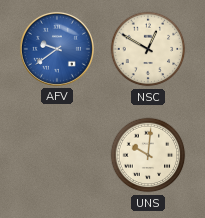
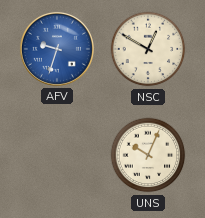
AFV: 9:39 -> 9:33
UNS: 10:01 -> 10:04
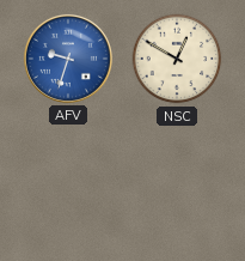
UNS: 10:04 -> none
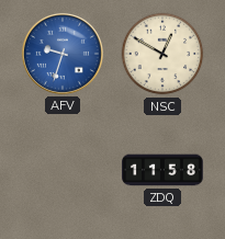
ZDQ: none -> 11:58
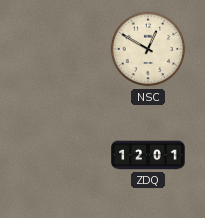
AFV: 9:33 -> none
ZDQ: 11:58 -> 12:01
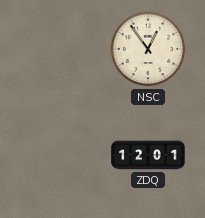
NSC: 12:50 -> 12:54
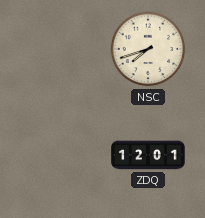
NSC: 12:54 -> 7:42
